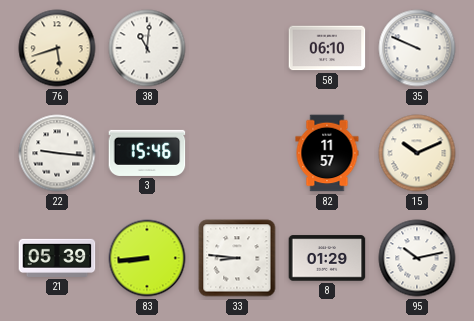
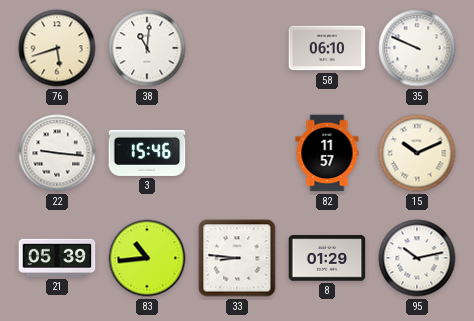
83: 8:44 -> 10:44
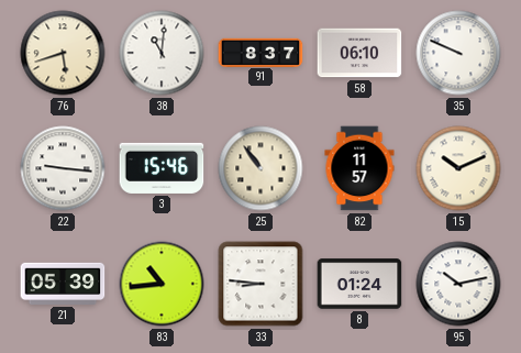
91: none -> 8:37
25: none -> 10:54
8: 01:29 -> 01:24
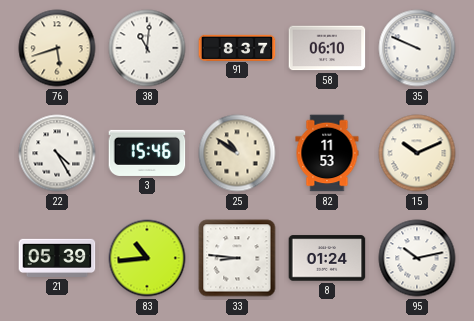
22: 9:16 -> 4:25
25: 10:54 -> 10:51
82: 11:57 -> 11:53
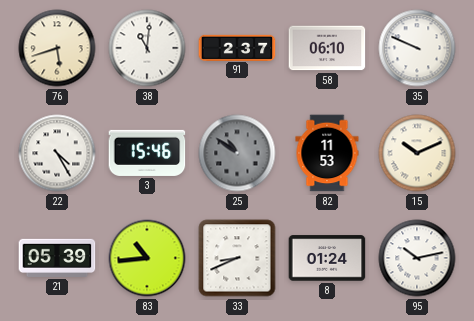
91: 8:37 -> 2:37
25 dial: cream -> grey
33: 8:46 -> 8:41
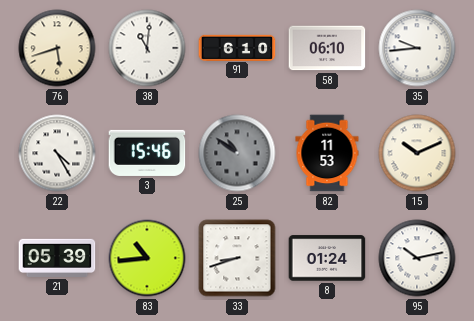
91: 2:37 -> 6:10
35: 9:49 -> 9:44
33: 8:41 -> 8:42
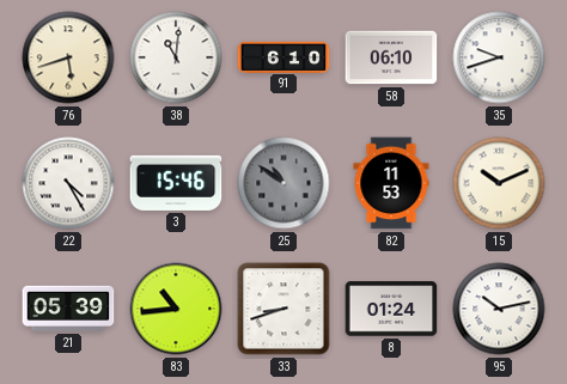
35: 9:44 -> 9:42
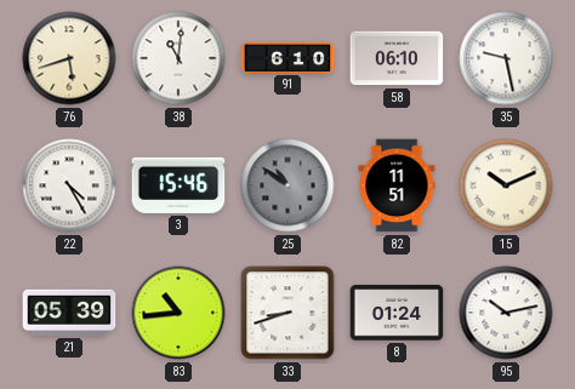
35: 9:42 -> 9:28
82: 11:53 -> 11:51
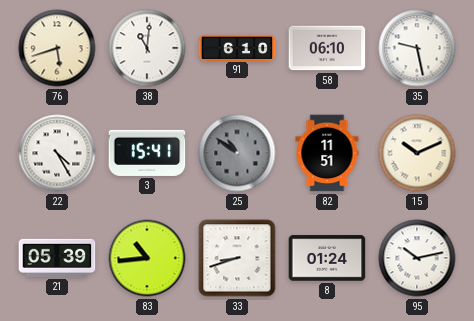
3: 15:46 -> 15:41
